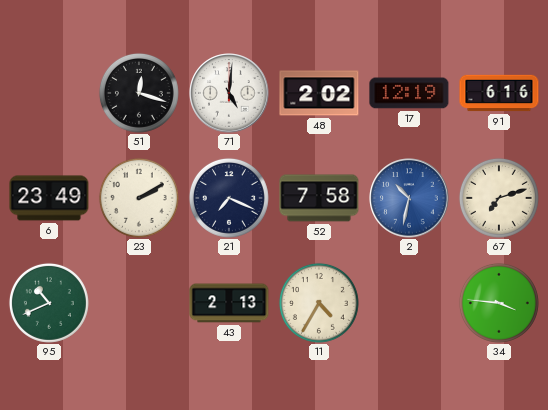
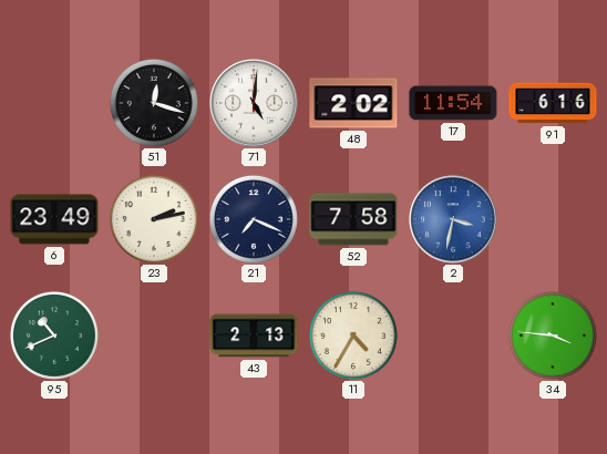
17: 12:19 -> 11:54
23: 2:10 -> 2:13
2: 10:32 -> 3:32
67: 7:12 -> none
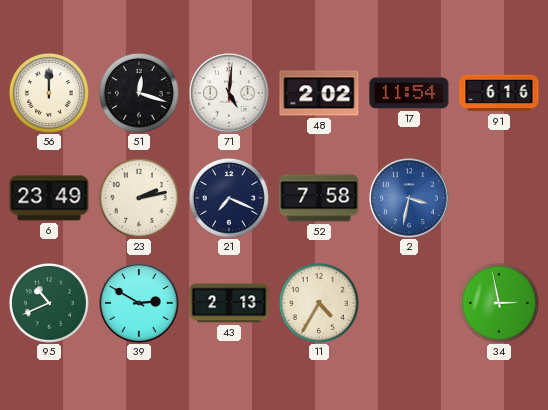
56: none -> 12:00
39: none -> 2:50
34: 3:46 -> 2:58
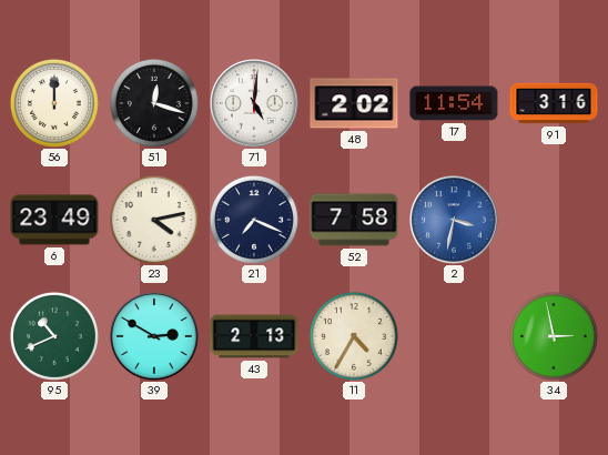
91: 6:16 -> 3:16
23: 2:13 -> 4:13
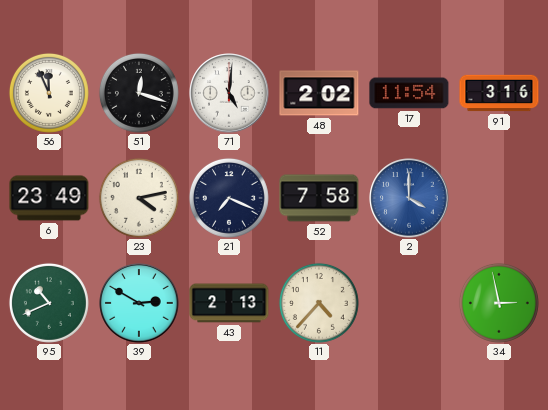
56: 12:00 -> 11:56
2: 3:32 -> 4:00
11: 4:35 -> 4:37
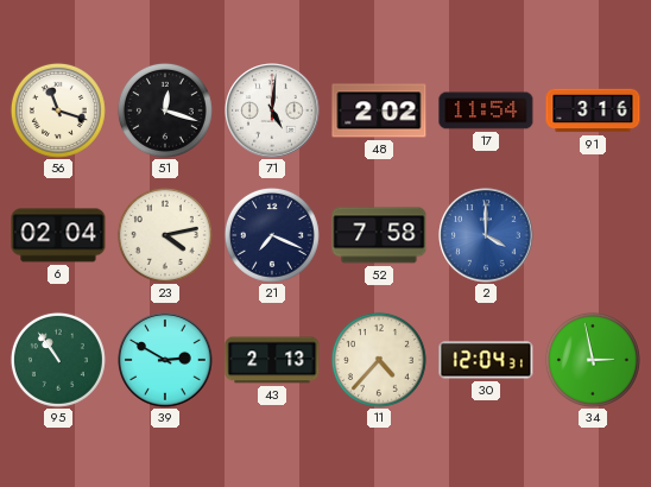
56: 11:56 -> 11:18
6: 23:49 -> 02:04
95: 10:41 -> 10:54
30: none -> 12:04
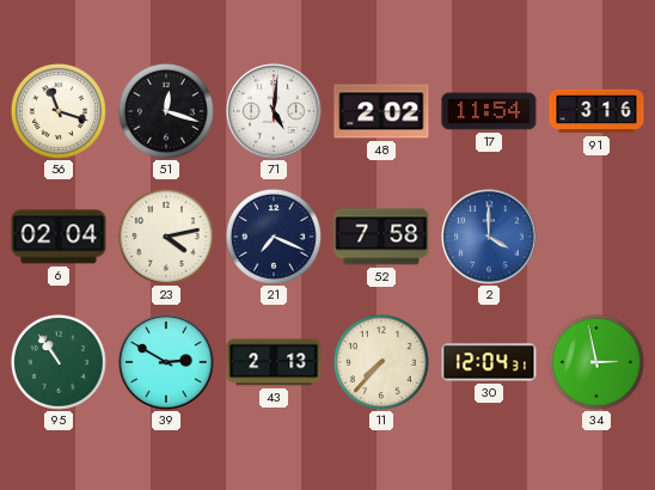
11: 4:37 -> 7:37
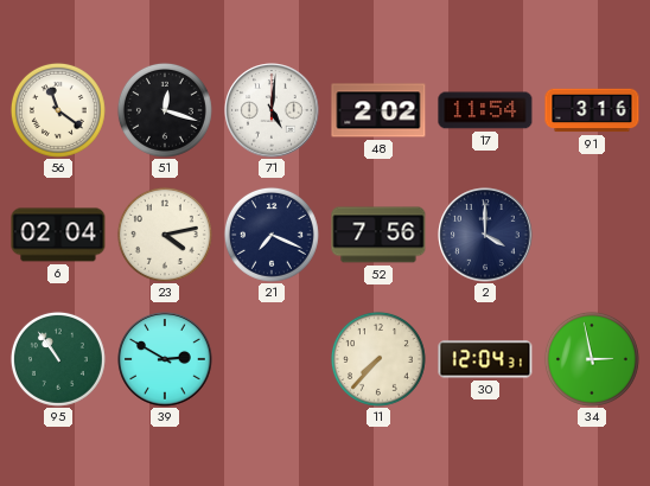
56: 11:18 -> 11:21
52: 7:58 -> 7:56
2 dial: blue -> navy
43: 2:13 -> none
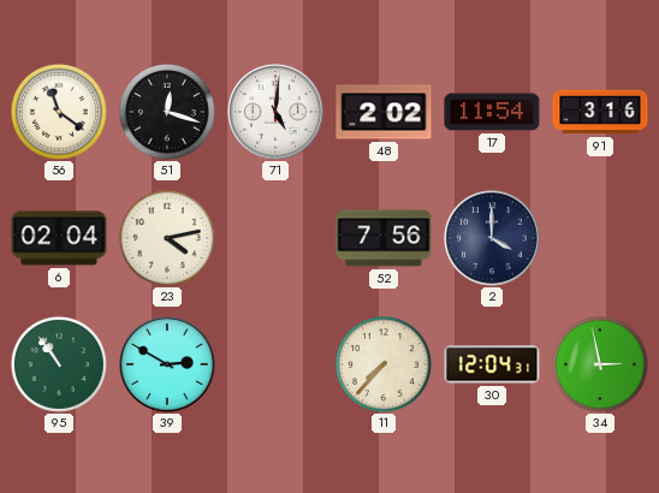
21: 7:19 -> none
